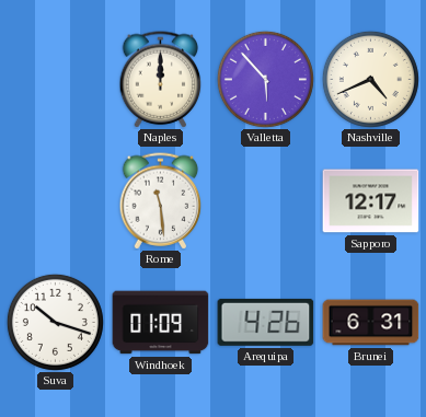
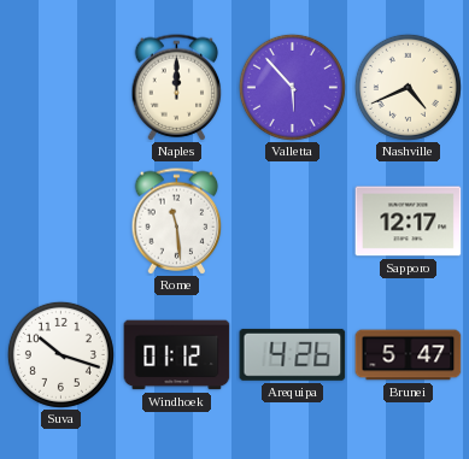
Windhoek: 01:09 -> 01:12
Brunei: 6:31 -> 5:47
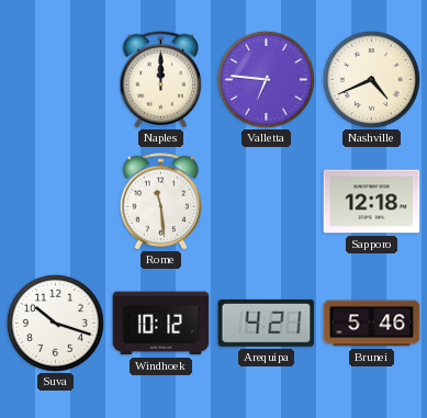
Valletta: 5:53 -> 6:46
Sapporo: 12:17 -> 12:18
Windhoek: 01:12 -> 10:12
Arequipa: 4:26 -> 4:21
Brunei: 5:47 -> 5:46
